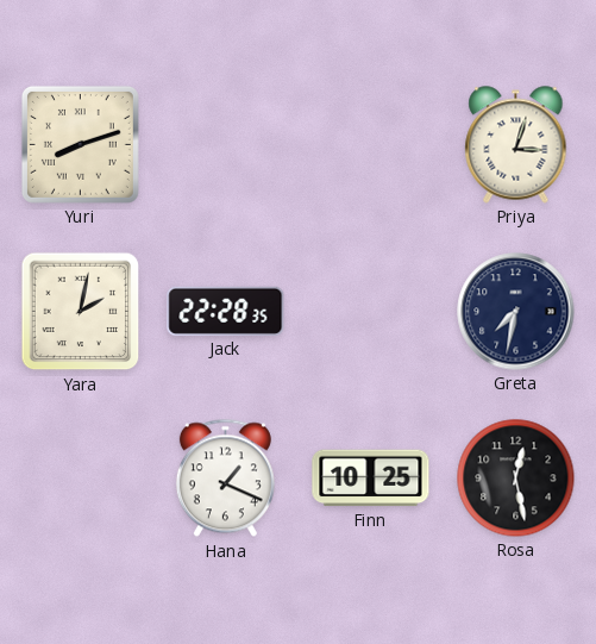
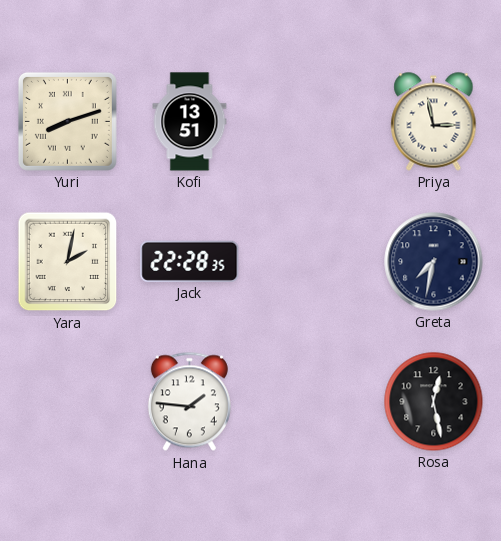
Kofi: none -> 13:51
Priya: 3:03 -> 2:58
Hana: 1:19 -> 1:46
Finn: 10:25 -> none
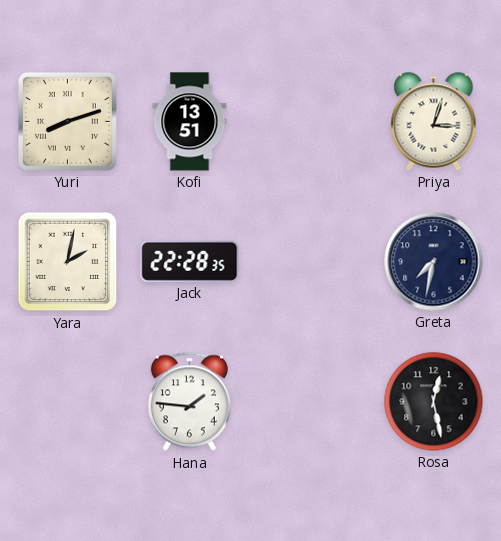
Priya: 2:58 -> 3:03
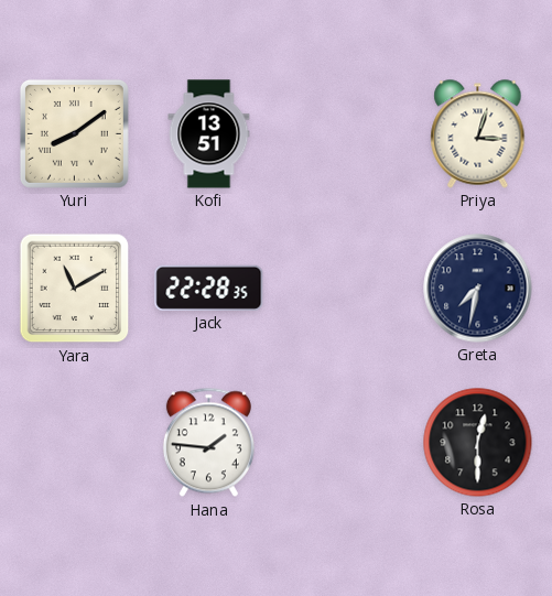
Yuri: 8:12 -> 8:09
Yara: 2:02 -> 11:10
Rosa: 12:28 -> 12:30
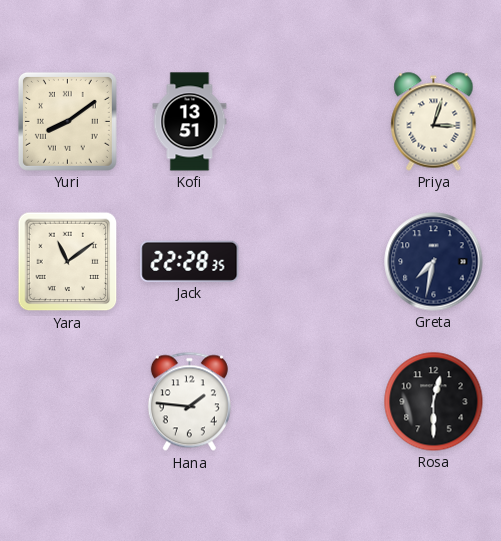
Yara: 11:10 -> 11:09
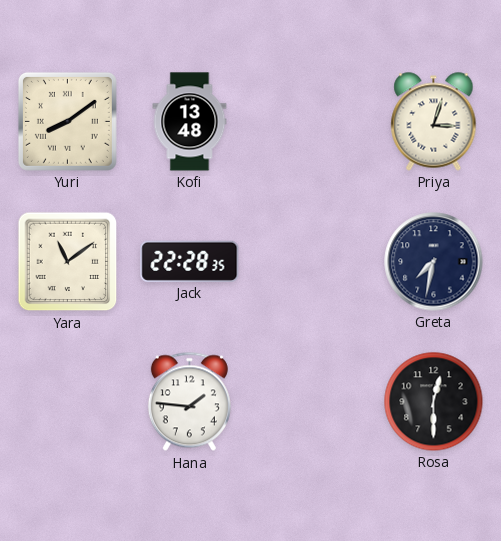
Kofi: 13:51 -> 13:48
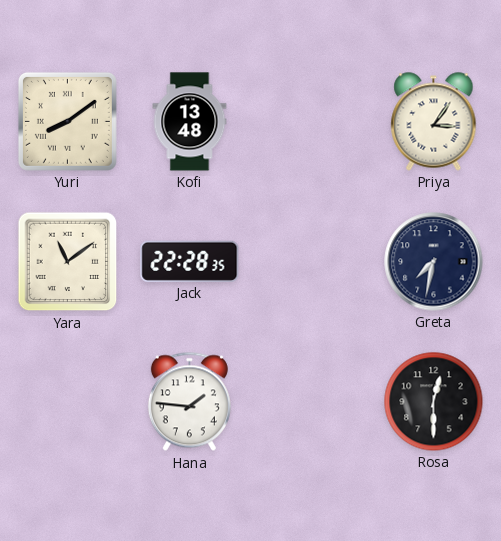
Priya: 3:03 -> 3:06
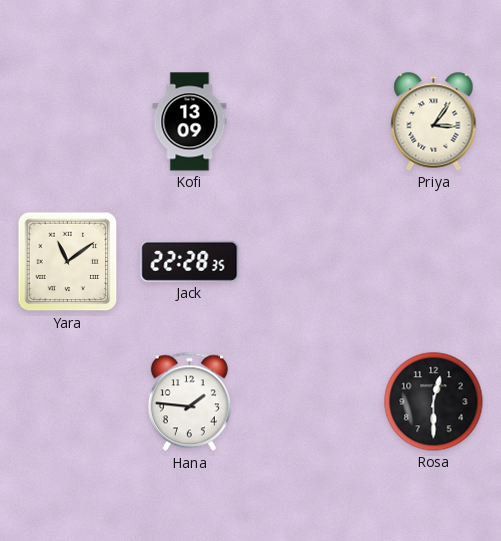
Yuri: 8:09 -> none
Kofi: 13:48 -> 13:09
Greta: 7:32 -> none
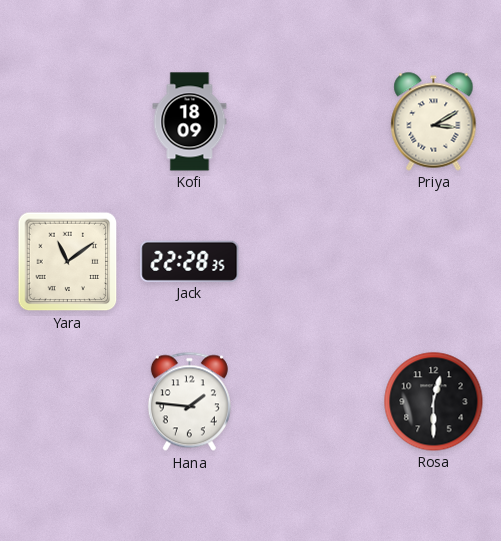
Kofi: 13:09 -> 18:09
Priya: 3:06 -> 3:10
